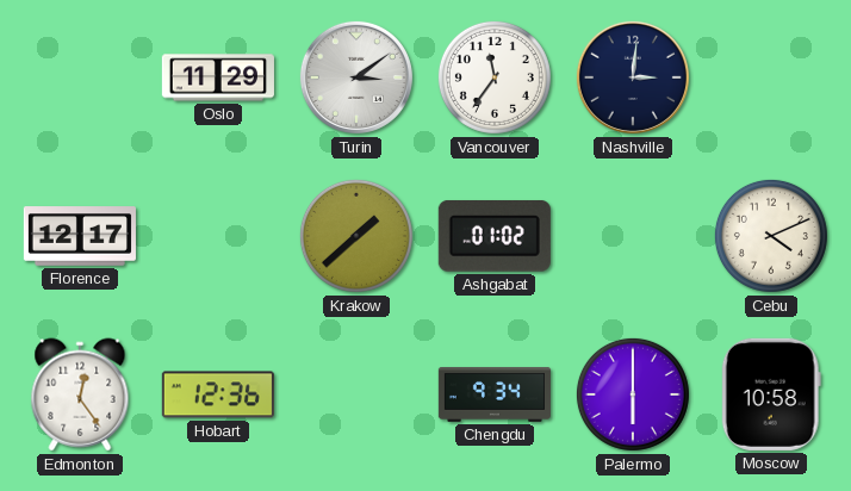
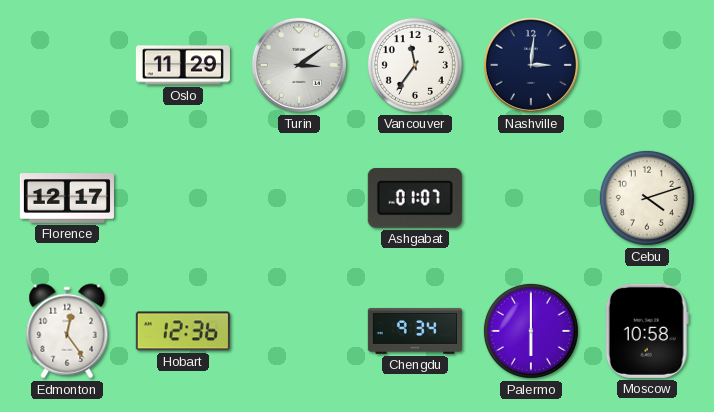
Krakow: 1:38 -> none
Ashgabat: 01:02 -> 01:07
Cebu: 4:11 -> 4:12
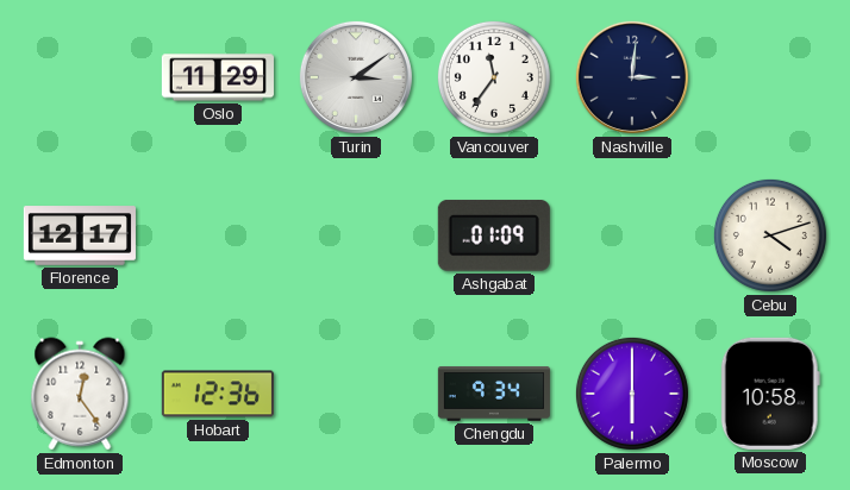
Ashgabat: 01:07 -> 01:09
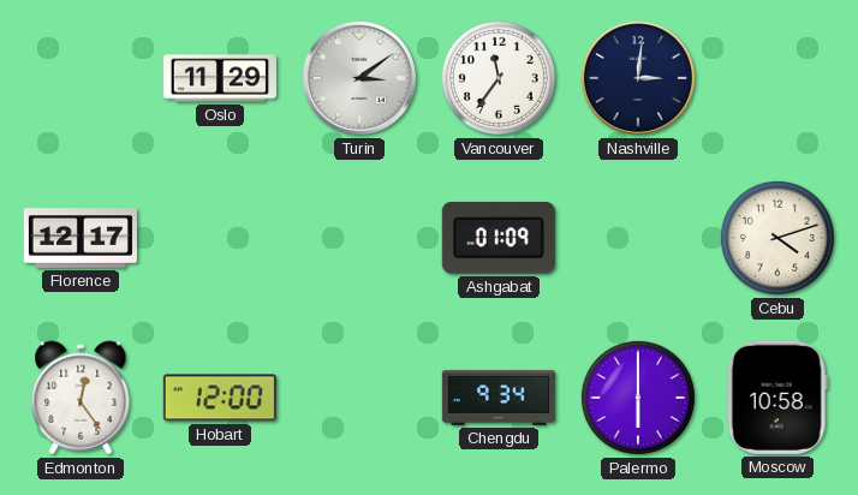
Hobart: 12:36 -> 12:00
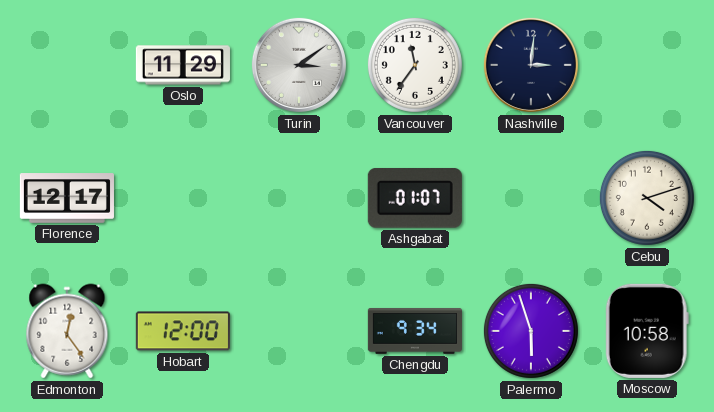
Ashgabat: 01:09 -> 01:07
Palermo: 6:00 -> 5:57
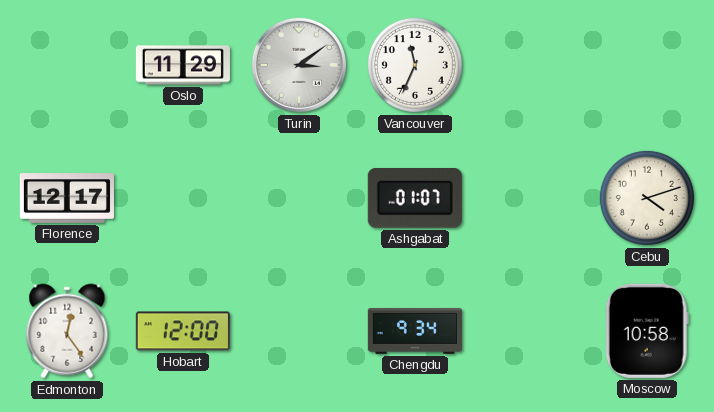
Vancouver: 11:36 -> 11:34
Nashville: 3:01 -> none
Palermo: 5:57 -> none
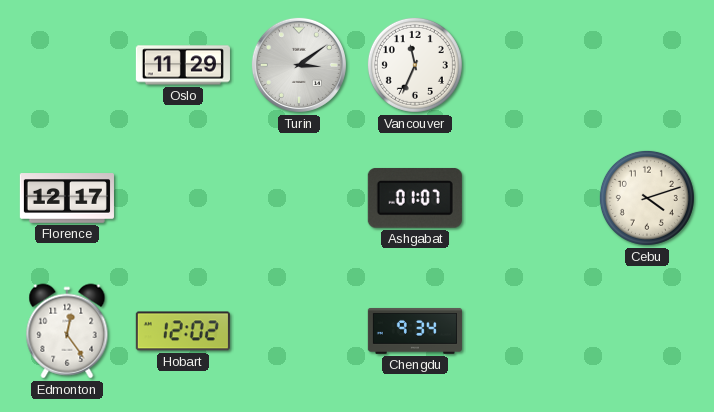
Hobart: 12:00 -> 12:02
Moscow: 10:58 -> none
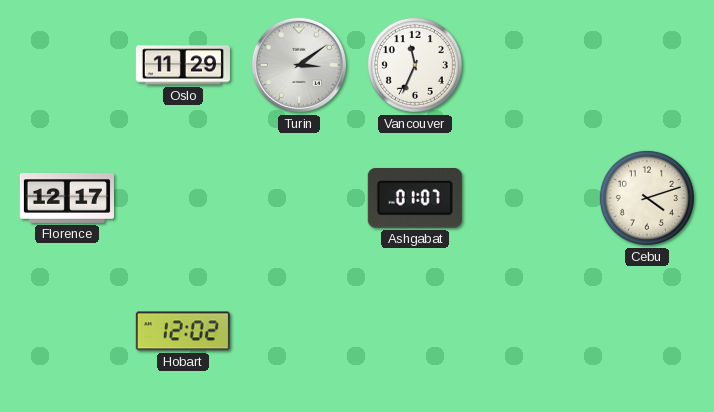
Edmonton: 12:24 -> none
Chengdu: 9:34 -> none
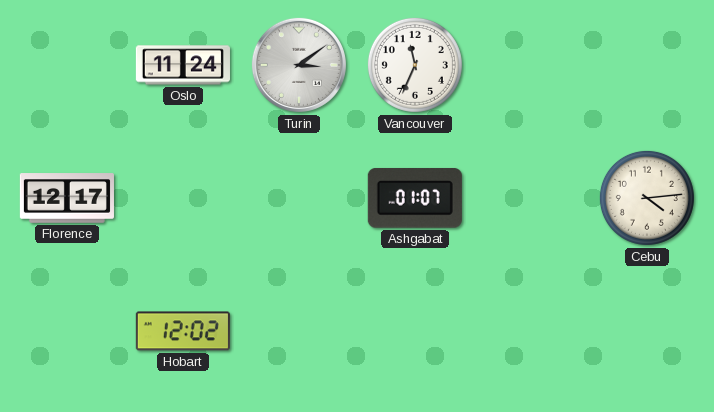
Oslo: 11:29 -> 11:24
Cebu: 4:12 -> 4:14
